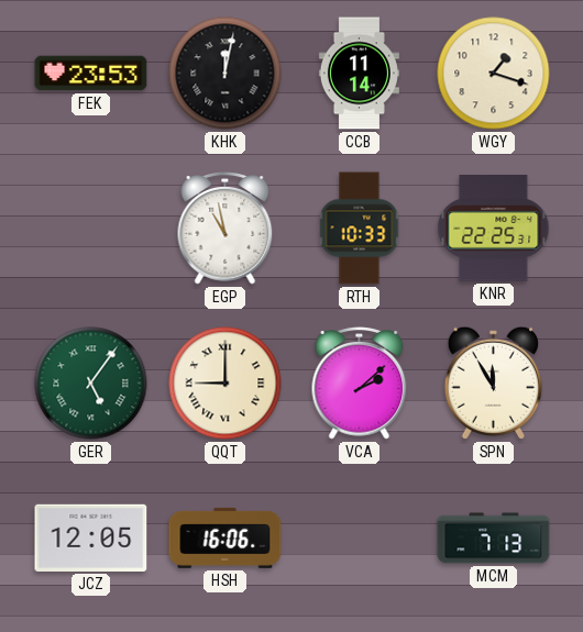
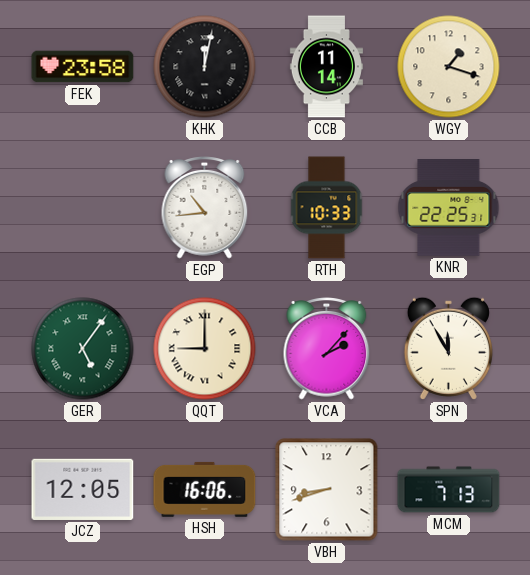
FEK: 23:53 -> 23:58
EGP: 10:58 -> 10:44
VCA: 2:08 -> 2:07
VBH: none -> 8:42
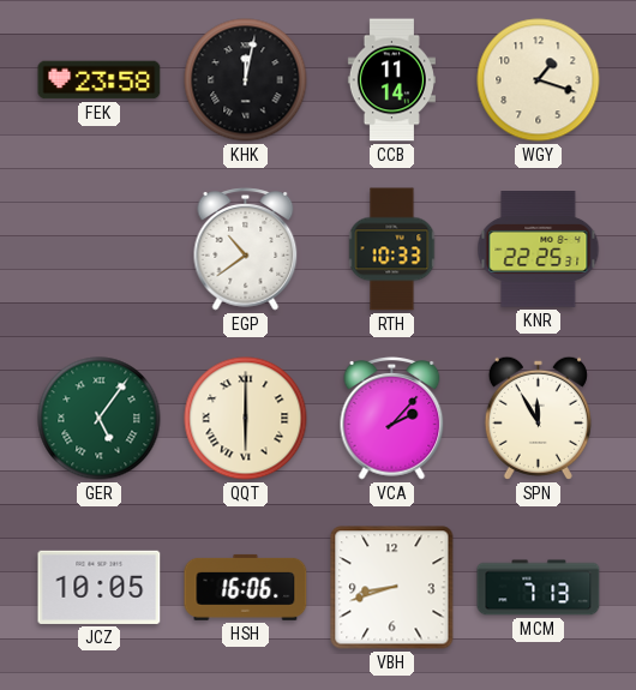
EGP: 10:44 -> 10:39
QQT: 9:00 -> 6:00
JCZ: 12:05 -> 10:05
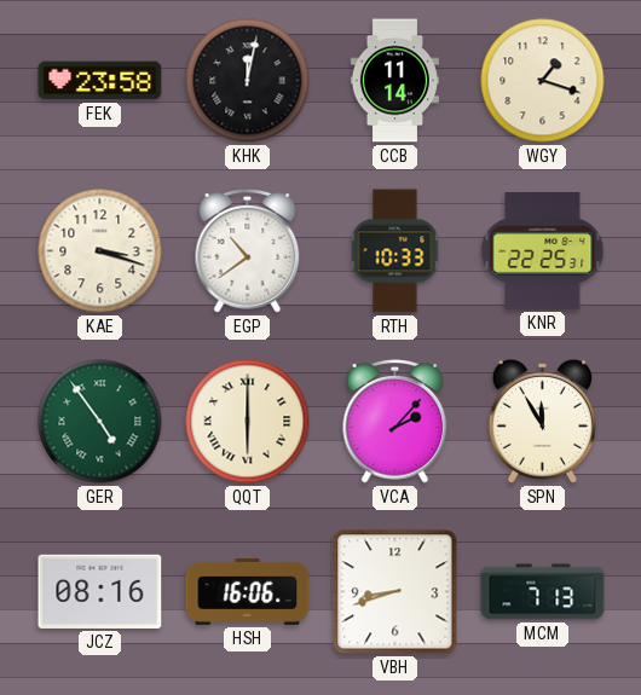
KAE: none -> 3:18
GER: 5:06 -> 4:54
JCZ: 10:05 -> 08:16
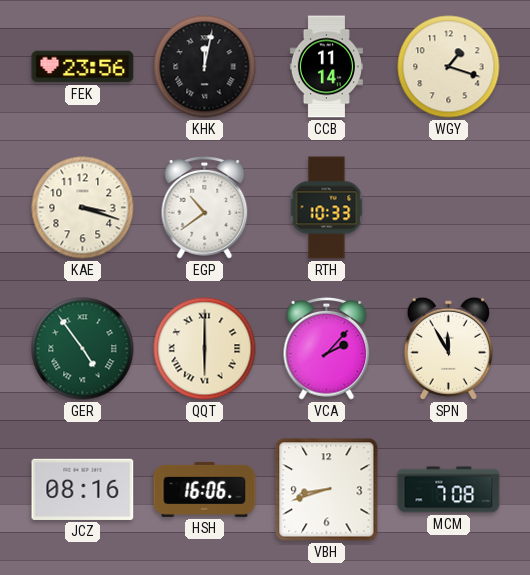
FEK: 23:58 -> 23:56
KNR: 22:25 -> none
MCM: 7:13 -> 7:08
